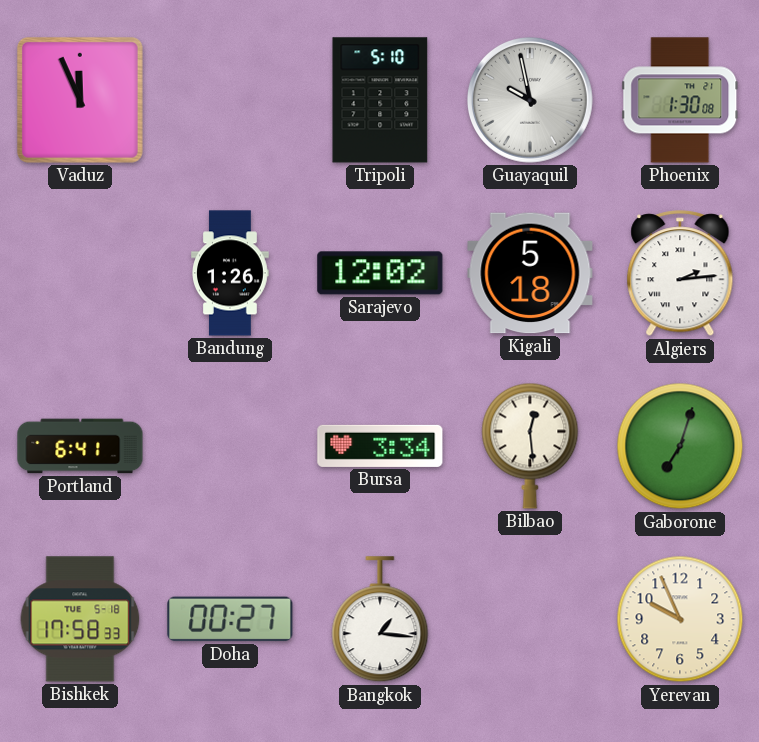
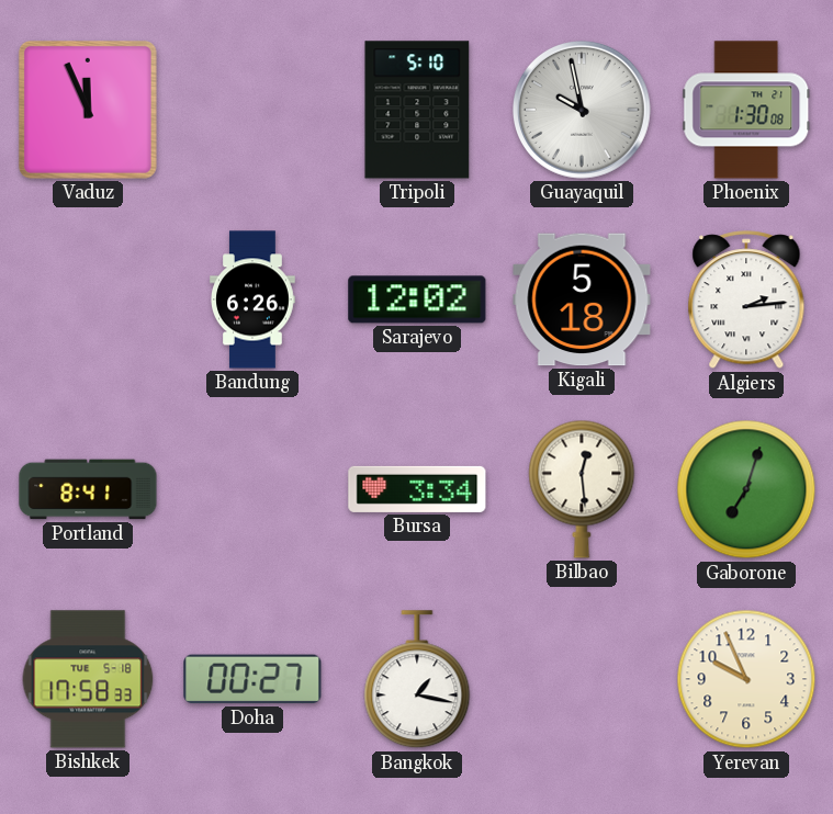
Bandung: 1:26 -> 6:26
Portland: 6:41 -> 8:41
Bangkok: 1:16 -> 1:17
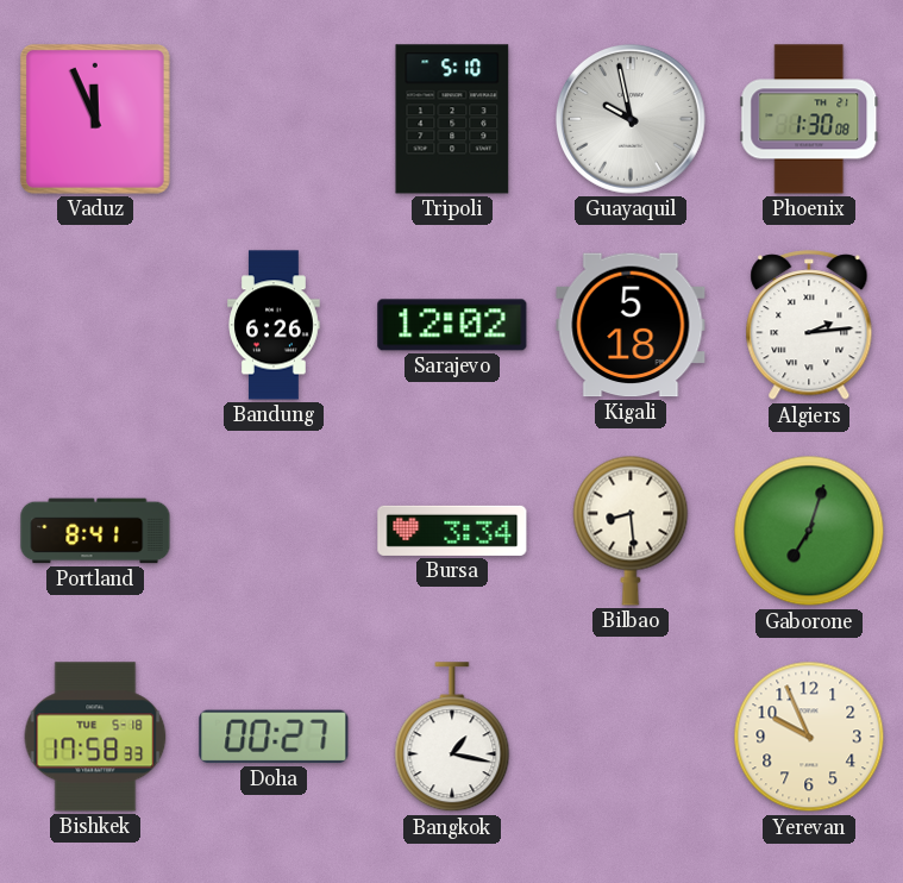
Bilbao: 12:29 -> 8:29
